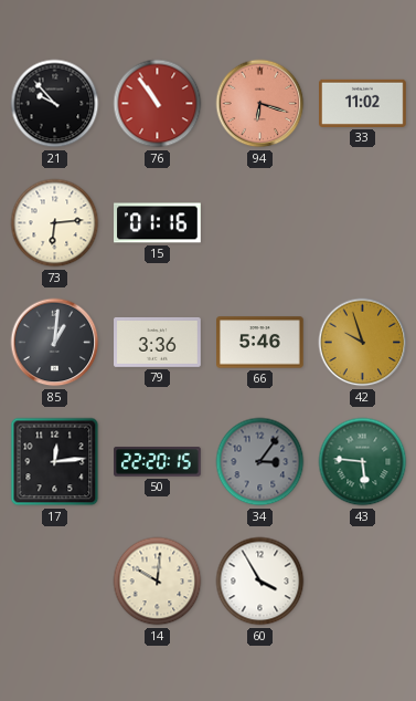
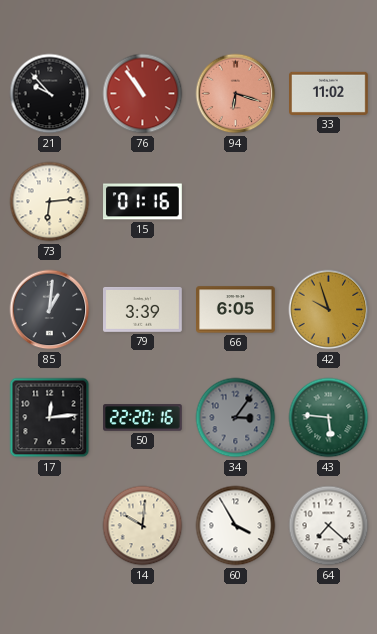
79: 3:36 -> 3:39
66: 5:46 -> 6:05
50: 22:20:15 -> 22:20:16
64: none -> 7:22
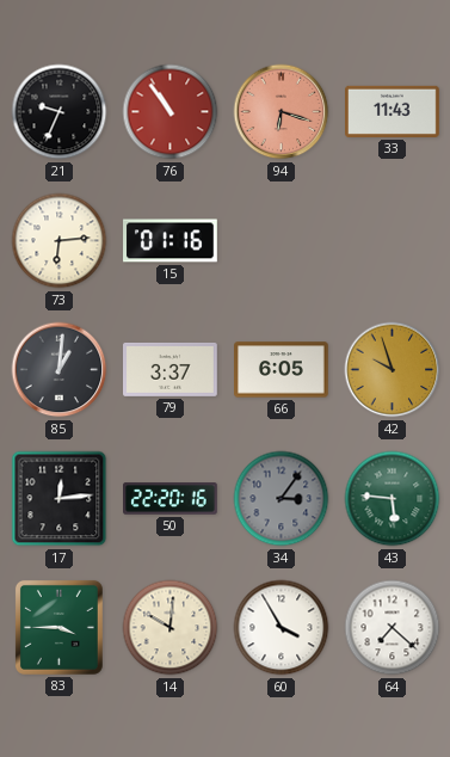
21: 9:53 -> 9:34
33: 11:02 -> 11:43
79: 3:39 -> 3:37
83: none -> 3:45
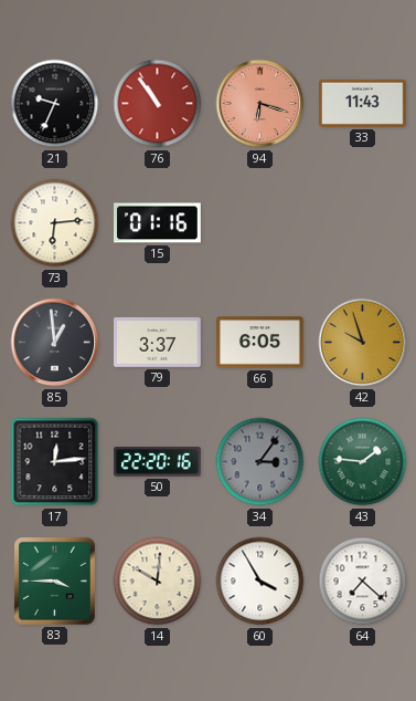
85: 1:01 -> 12:59
43: 5:46 -> 1:46
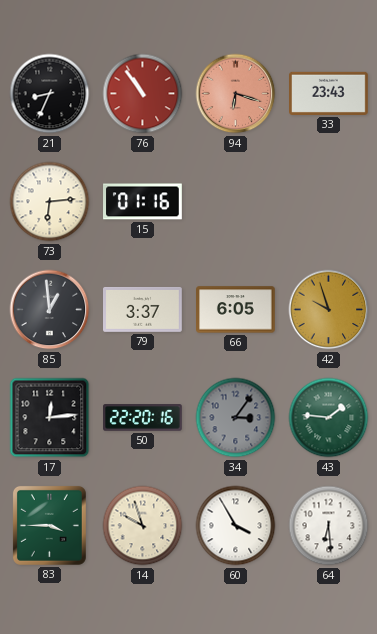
21: 9:34 -> 8:34
33: 11:43 -> 23:43
14: 10:01 -> 9:57
64: 7:22 -> 6:29
